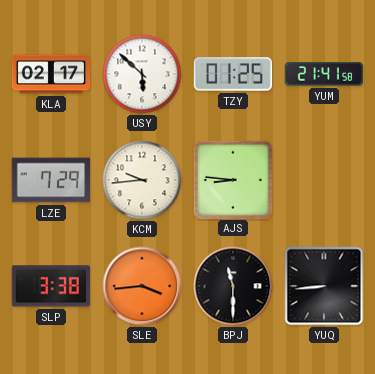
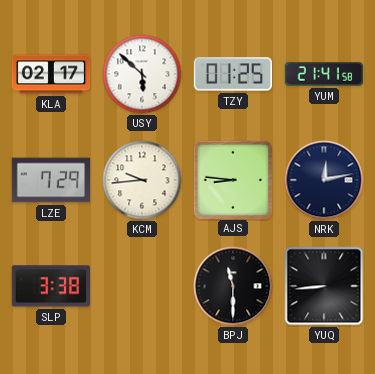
NRK: none -> 12:13
SLE: 3:44 -> none
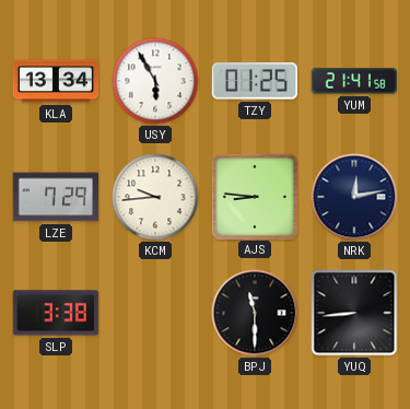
KLA: 02:17 -> 13:34
USY: 5:52 -> 5:55
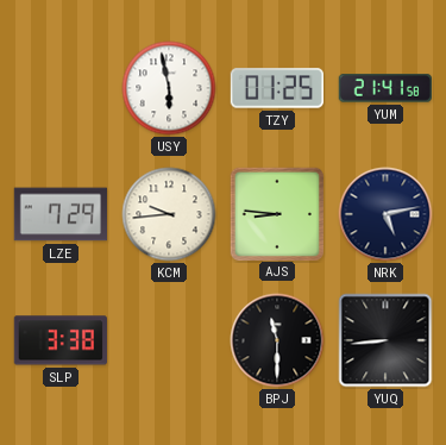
KLA: 13:34 -> none
USY: 5:55 -> 5:58
NRK: 12:13 -> 5:13
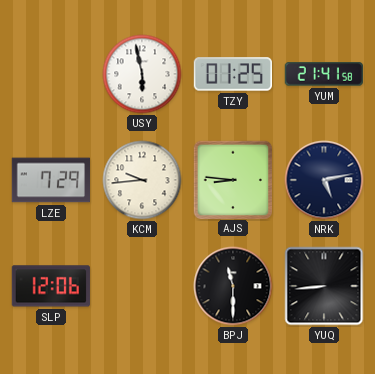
SLP: 3:38 -> 12:06
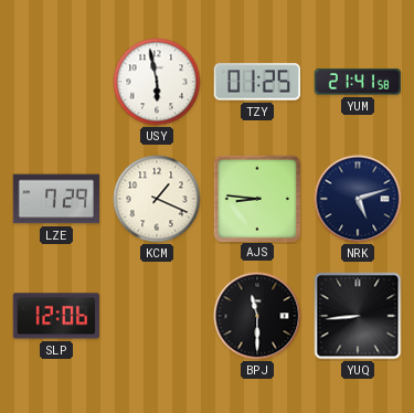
KCM: 9:44 -> 1:19
NRK: 5:13 -> 5:12
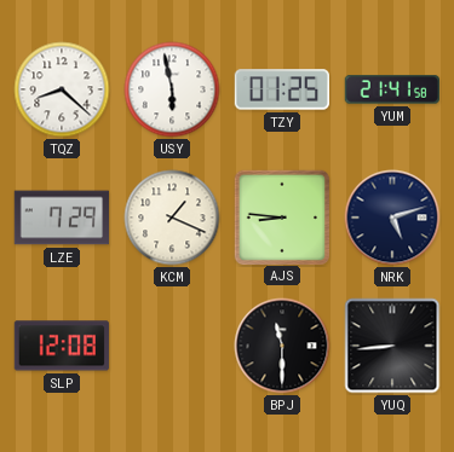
TQZ: none -> 8:22
SLP: 12:06 -> 12:08
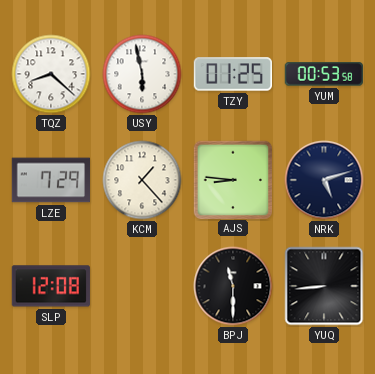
YUM: 21:41 -> 00:53
KCM: 1:19 -> 1:23
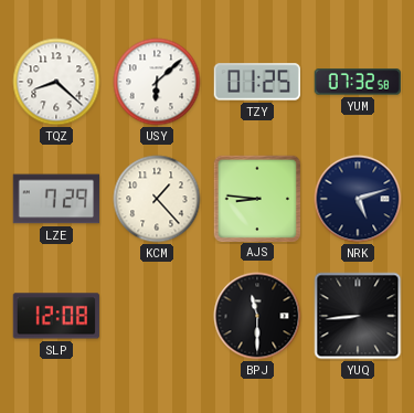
USY: 5:58 -> 6:08
YUM: 00:53 -> 07:32
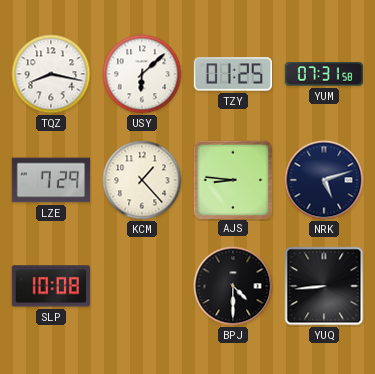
TQZ: 8:22 -> 8:17
YUM: 07:32 -> 07:31
SLP: 12:08 -> 10:08
BPJ: 11:30 -> 4:30
